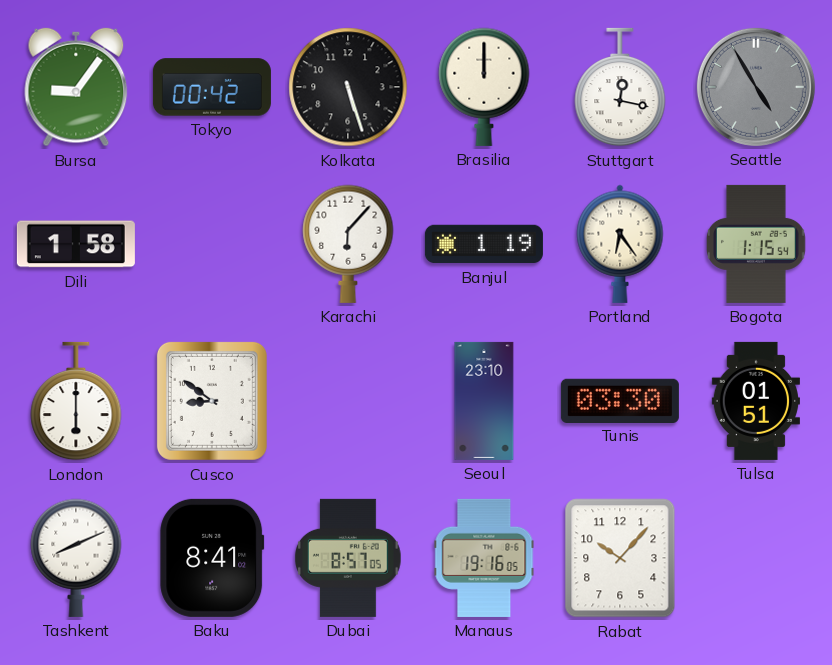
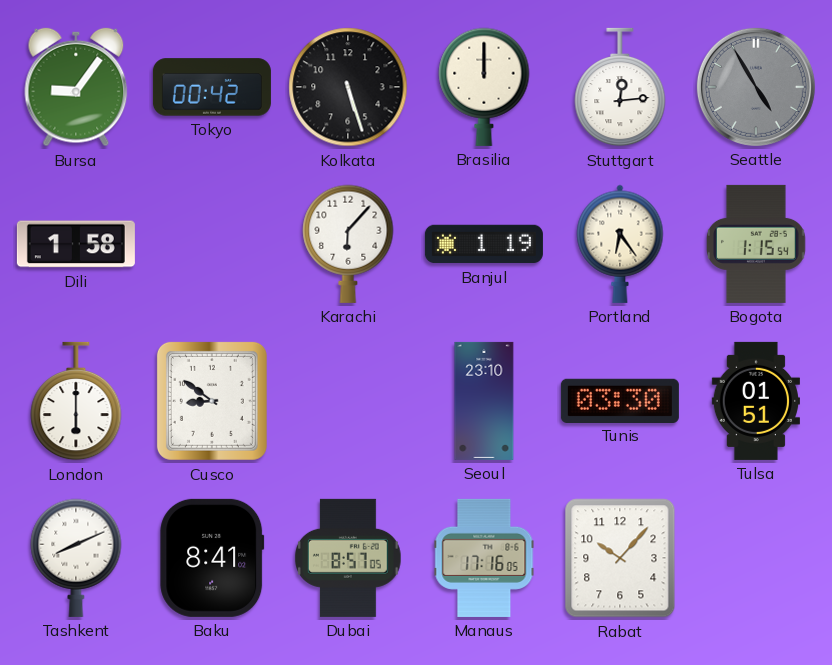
Stuttgart: 12:17 -> 12:14
Manaus: 19:16 -> 17:16
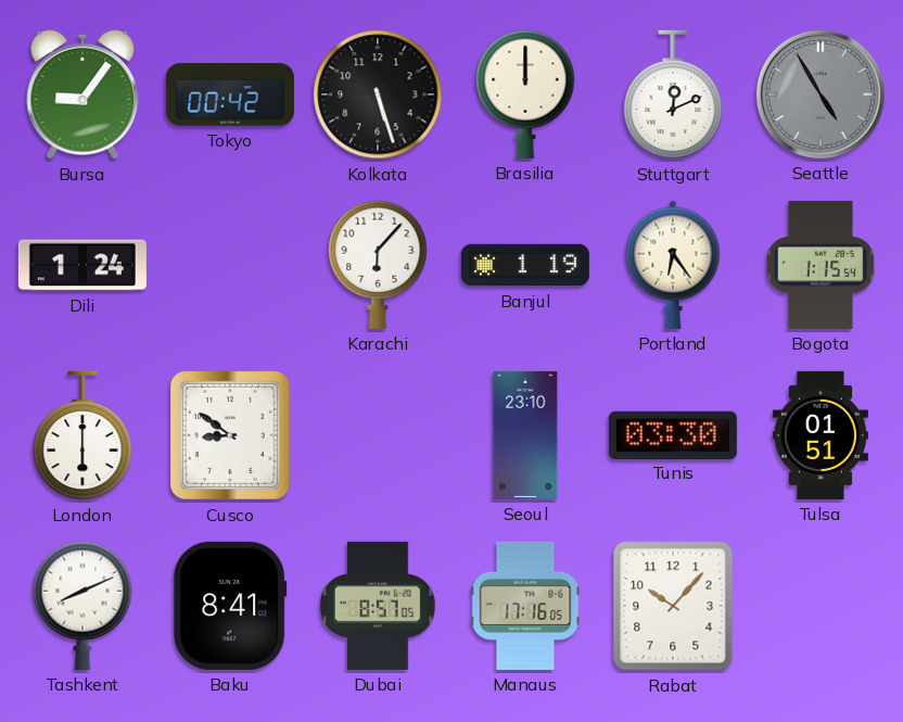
Stuttgart: 12:14 -> 12:11
Dili: 1:58 -> 1:24
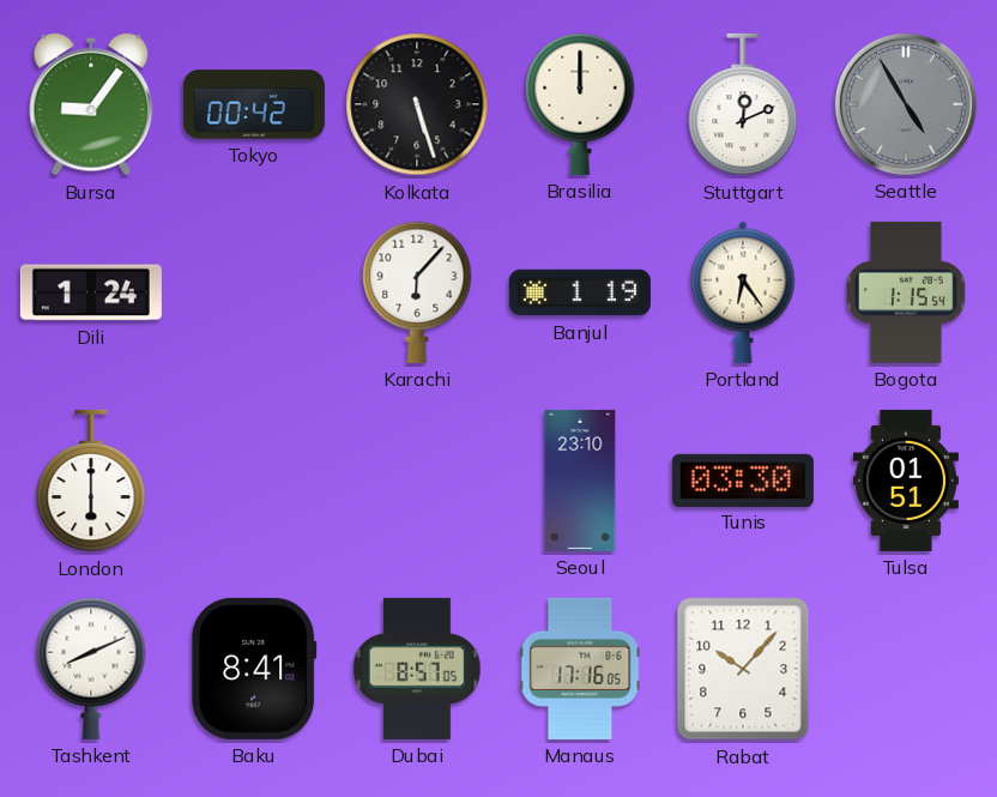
Cusco: 8:51 -> none
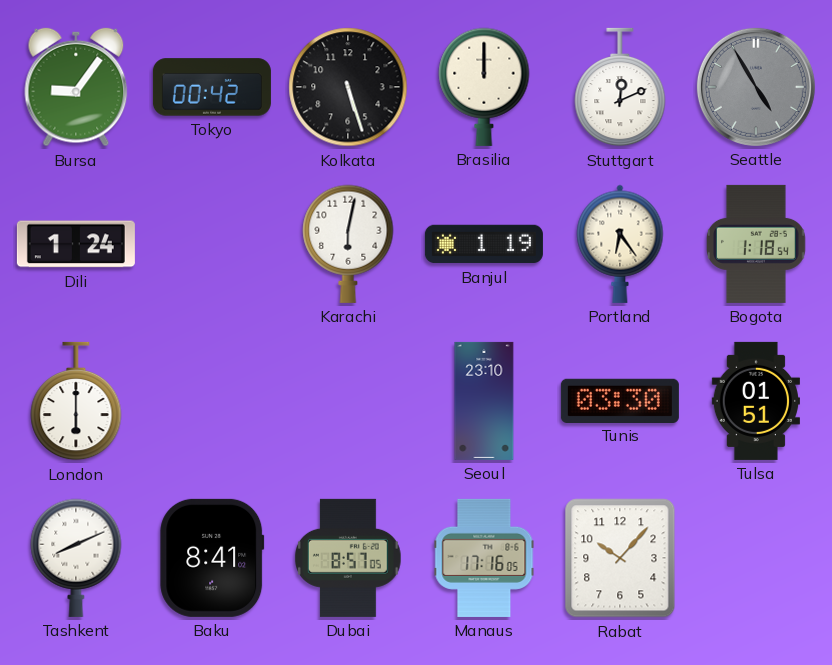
Karachi: 6:07 -> 6:02
Bogota: 1:15 -> 1:18
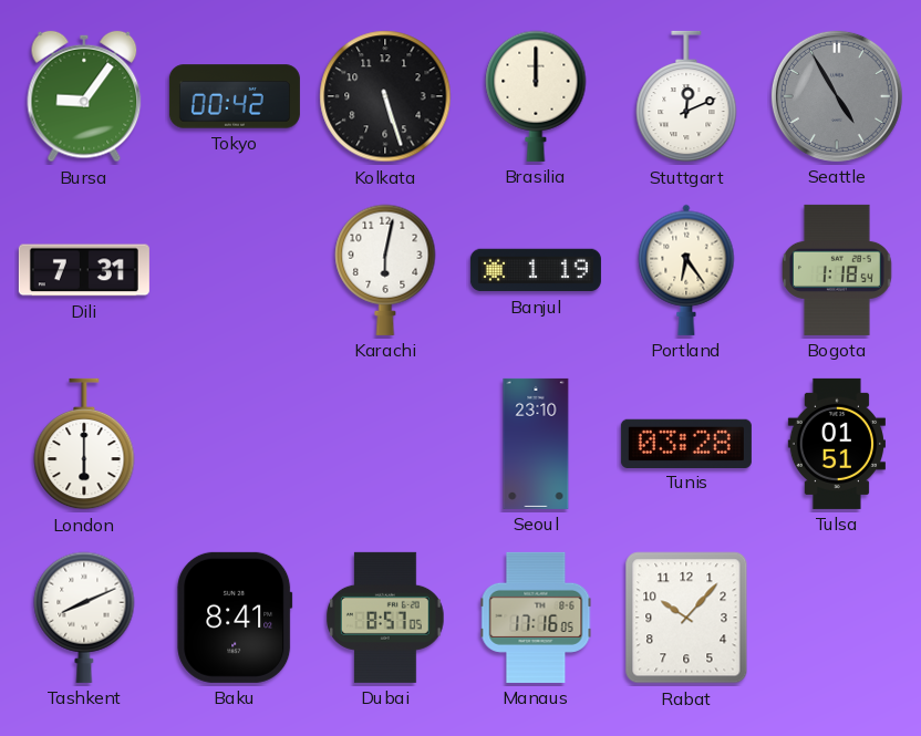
Dili: 1:24 -> 7:31
Tunis: 03:30 -> 03:28
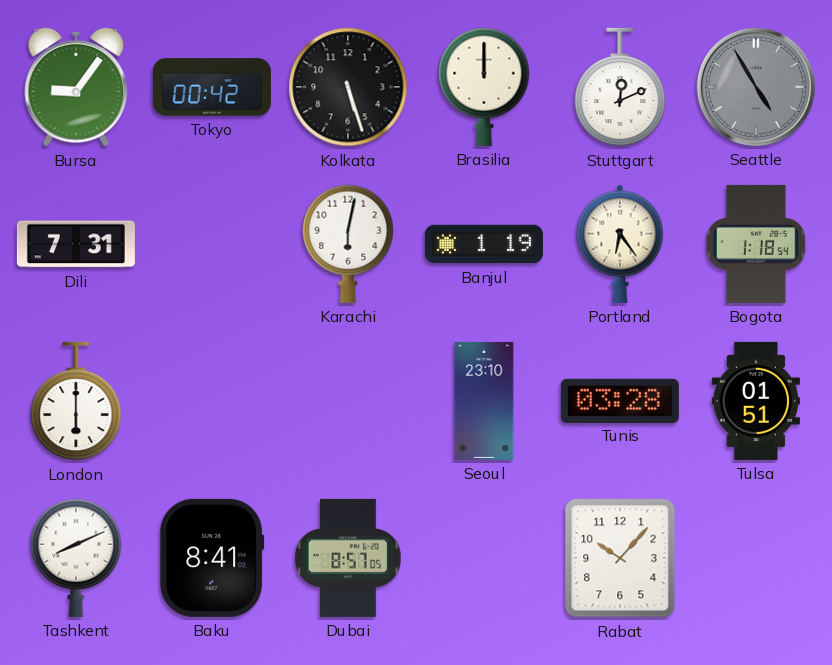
Manaus: 17:16 -> none
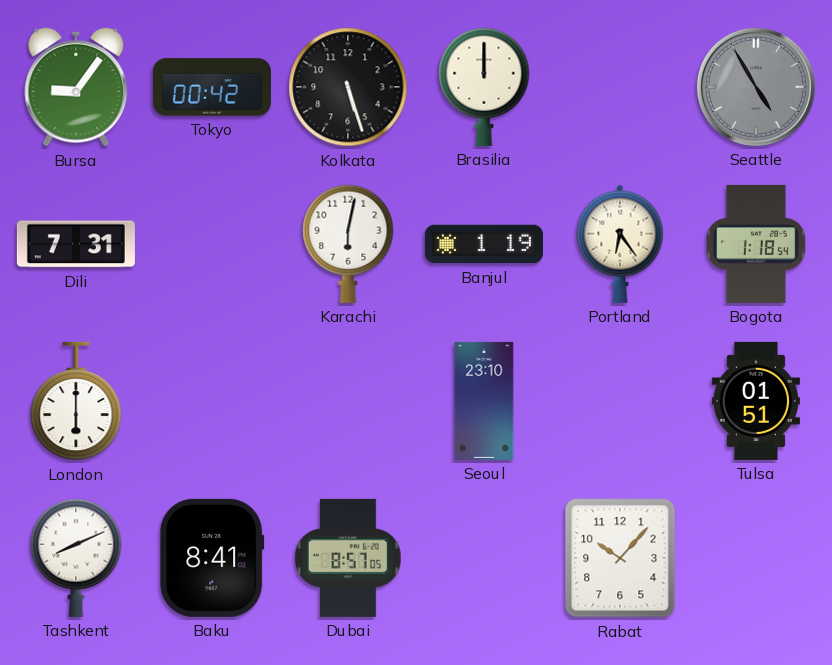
Stuttgart: 12:11 -> none
Tunis: 03:28 -> none
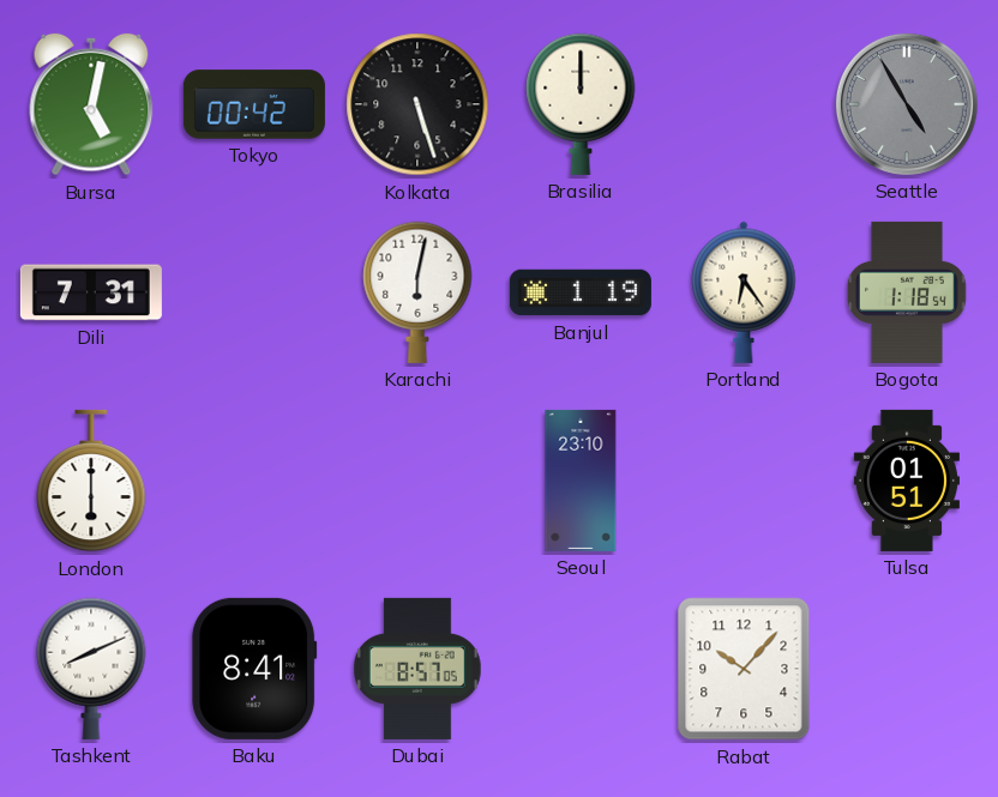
Bursa: 9:06 -> 5:02
